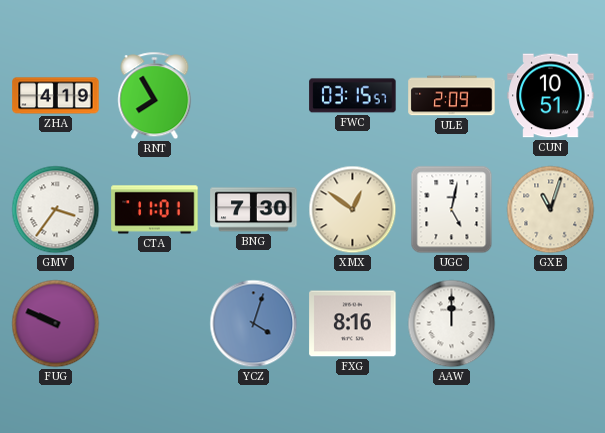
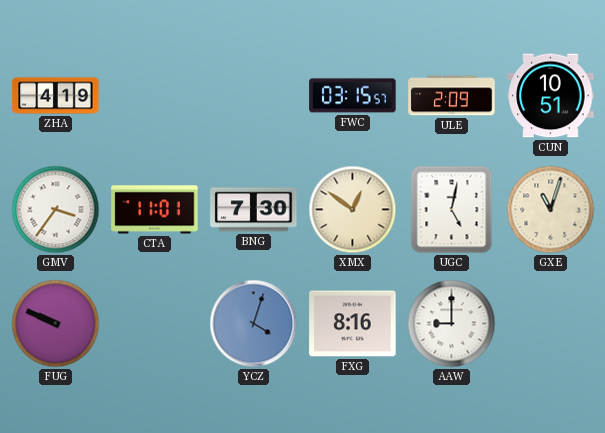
RNT: 7:55 -> none
AAW: 12:00 -> 9:00
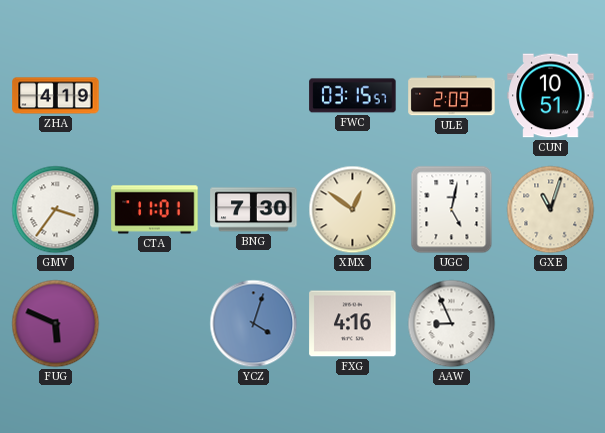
FUG: 9:49 -> 5:49
FXG: 8:16 -> 4:16
AAW: 9:00 -> 8:56
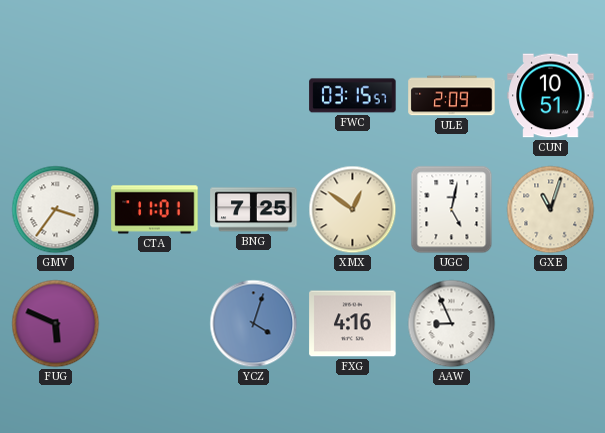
ZHA: 4:19 -> none
BNG: 7:30 -> 7:25
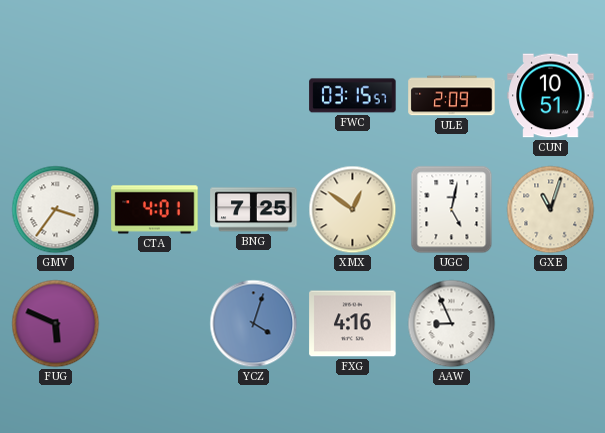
CTA: 11:01 -> 4:01
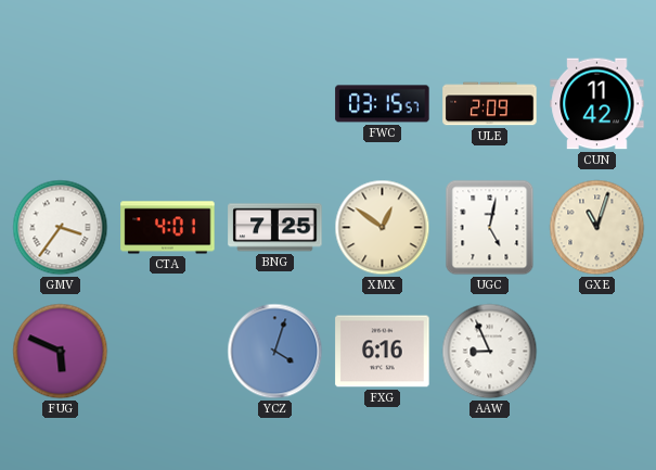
CUN: 10:51 -> 11:42
FXG: 4:16 -> 6:16
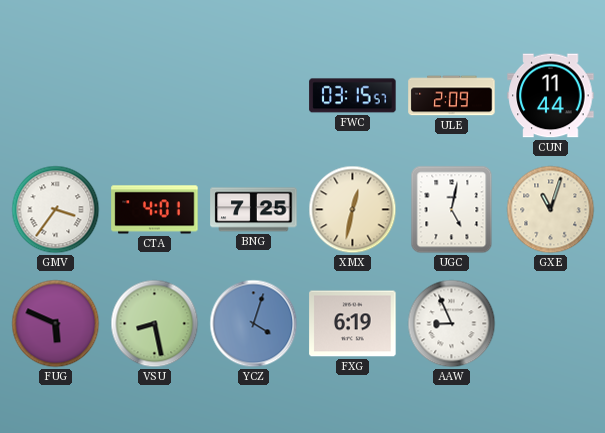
CUN: 11:42 -> 11:44
XMX: 12:51 -> 12:32
VSU: none -> 8:28
FXG: 6:16 -> 6:19
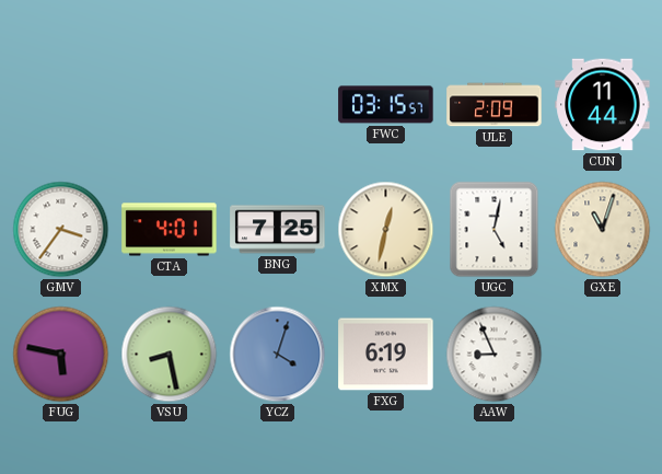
FUG: 5:49 -> 5:47
